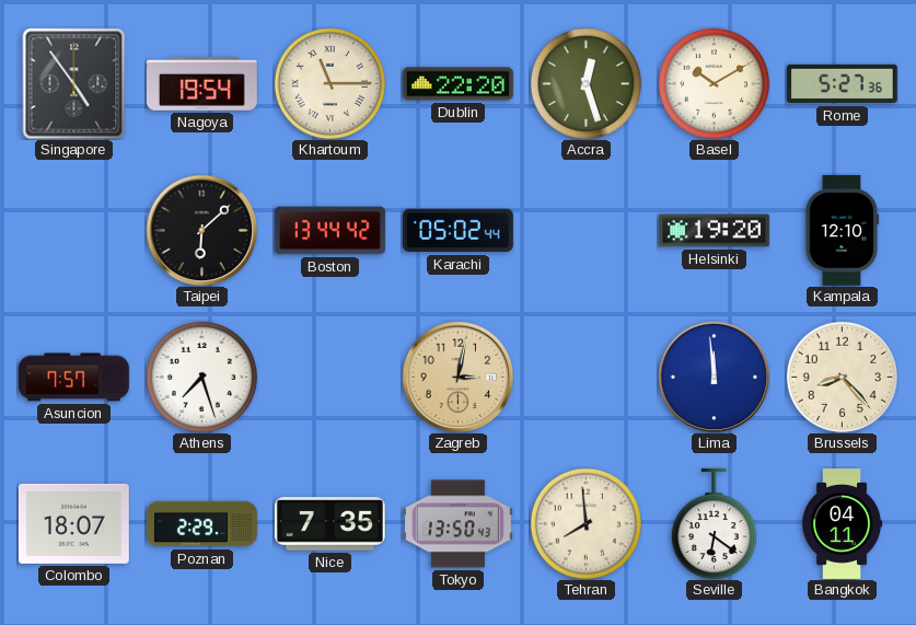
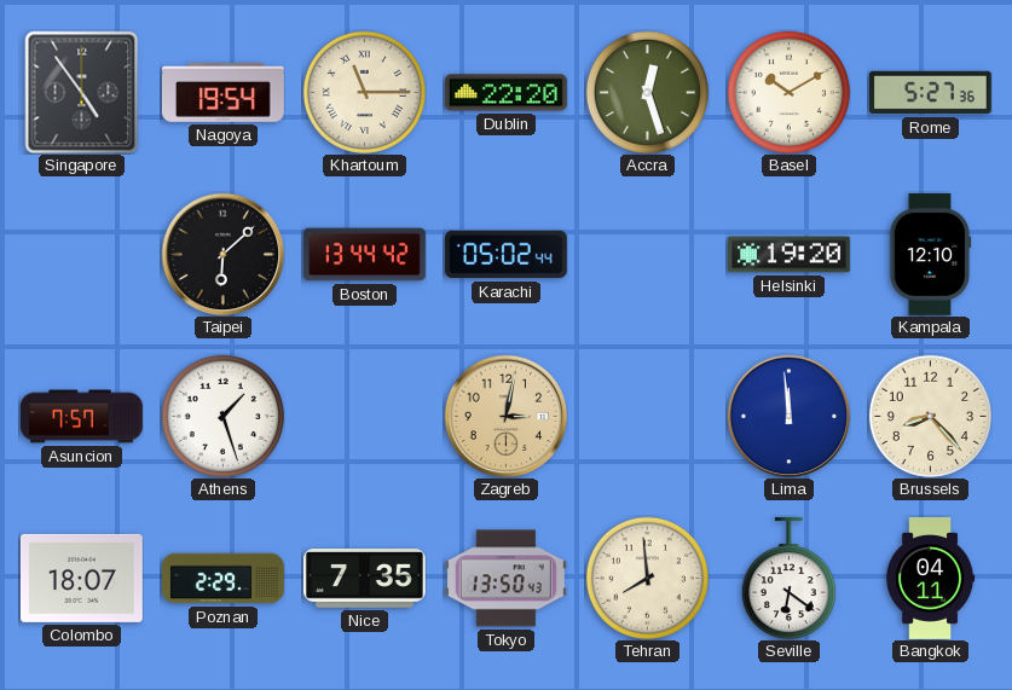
Athens: 7:27 -> 1:27
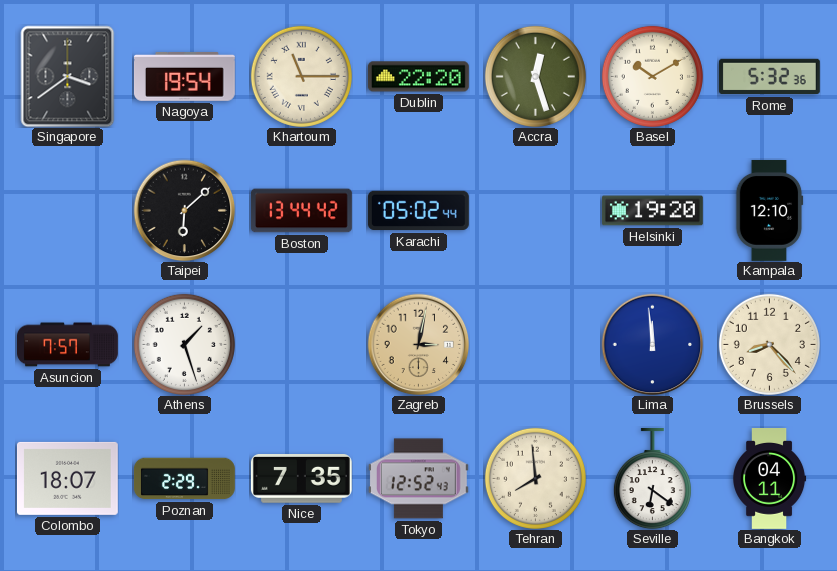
Singapore: 4:54 -> 3:39
Rome: 5:27 -> 5:32
Tokyo: 13:50 -> 12:52
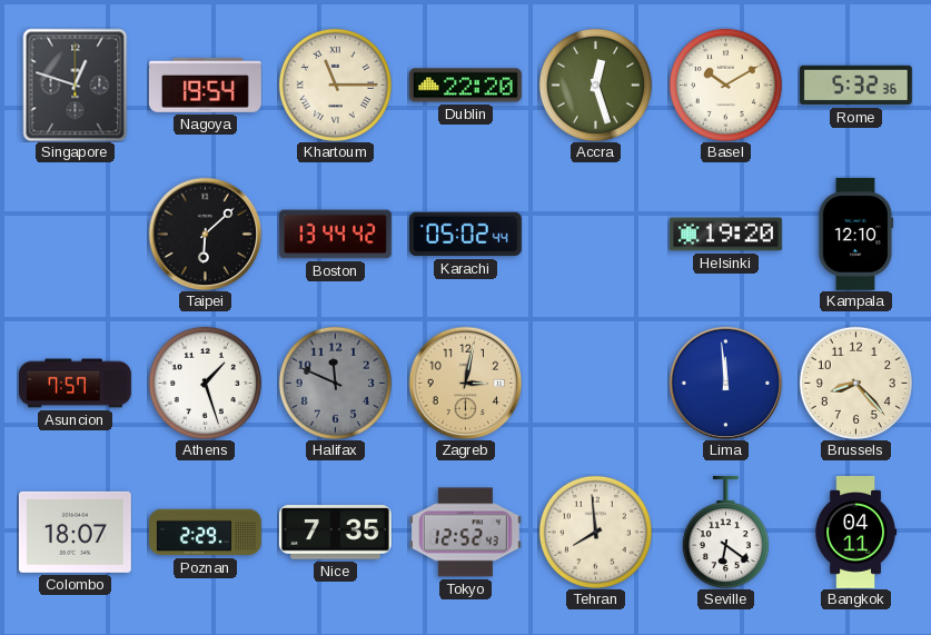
Singapore: 3:39 -> 12:48
Halifax: none -> 11:49
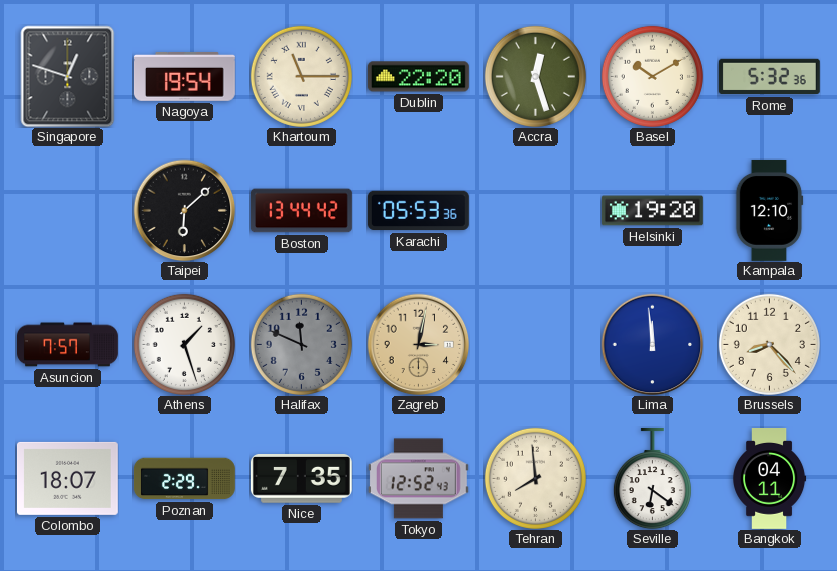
Karachi: 05:02 -> 05:53
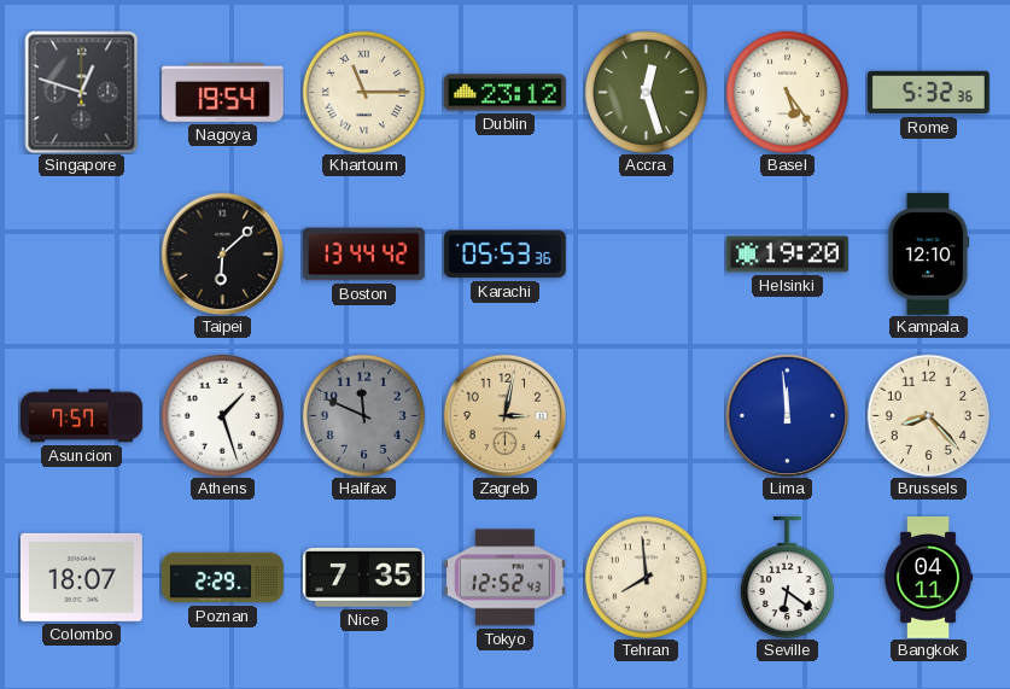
Dublin: 22:20 -> 23:12
Basel: 10:10 -> 5:24
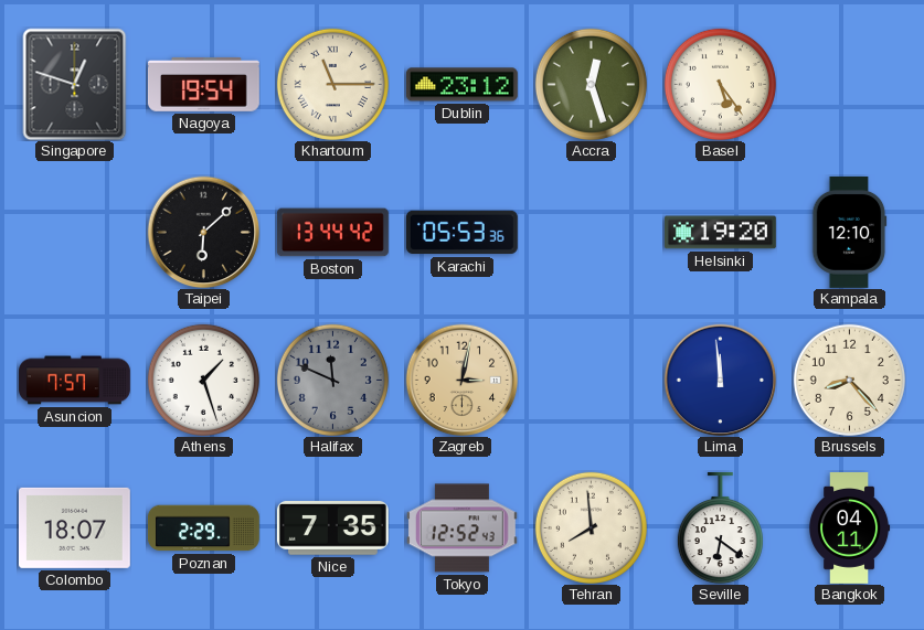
Rome: 5:32 -> none
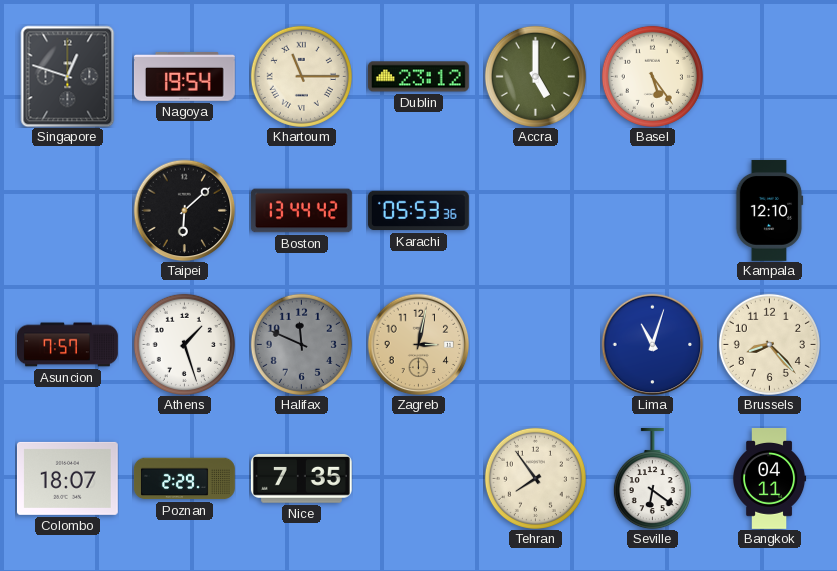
Accra: 12:27 -> 5:00
Helsinki: 19:20 -> none
Lima: 11:59 -> 11:03
Tokyo: 12:52 -> none
Tehran: 7:59 -> 7:54
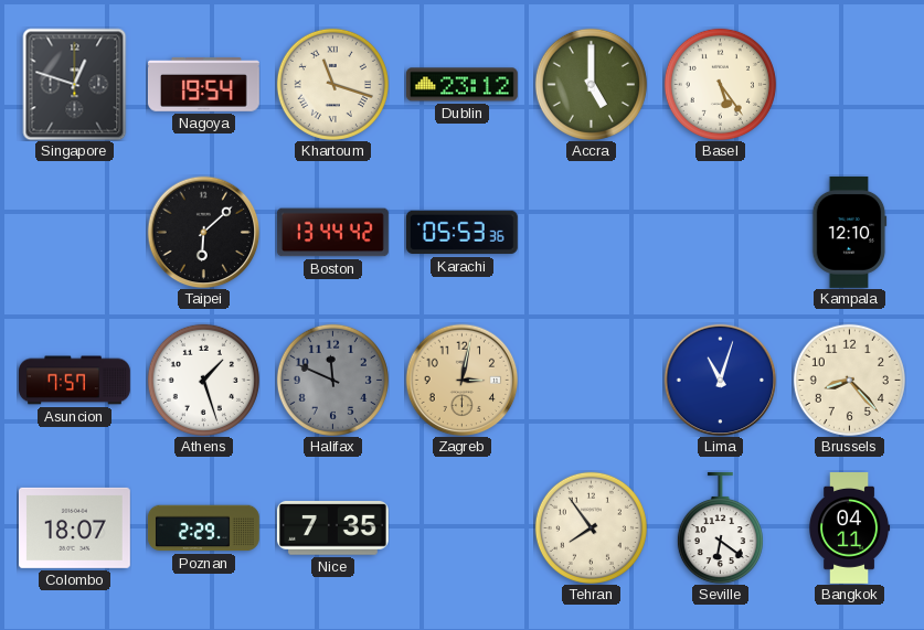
Khartoum: 11:15 -> 11:18
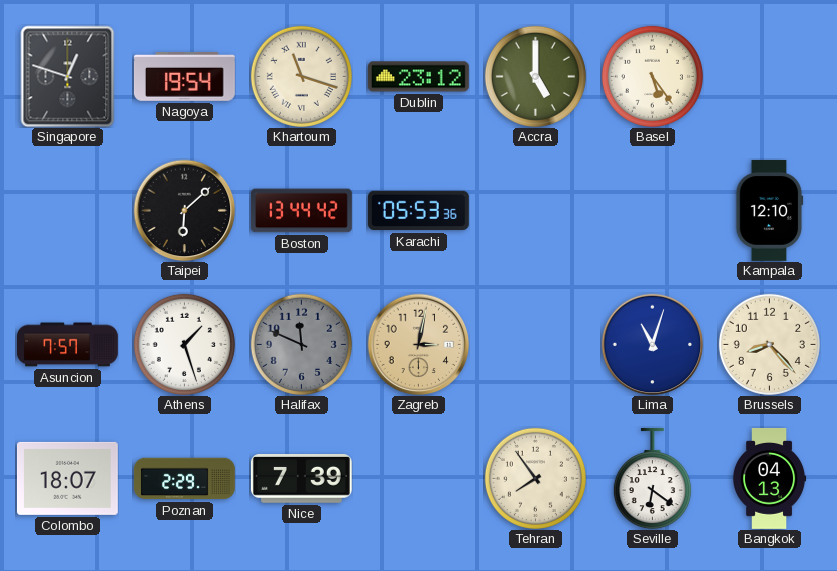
Nice: 7:35 -> 7:39
Bangkok: 04:11 -> 04:13
